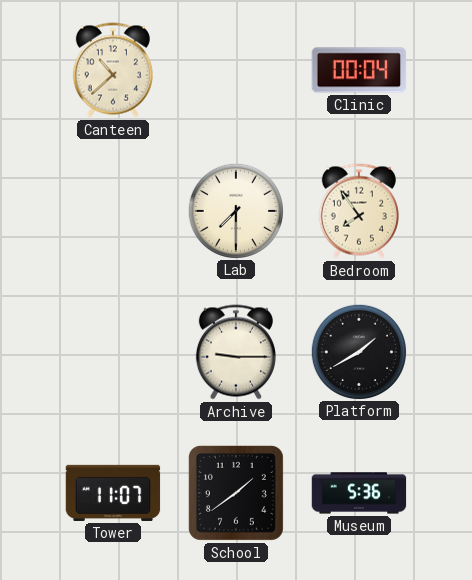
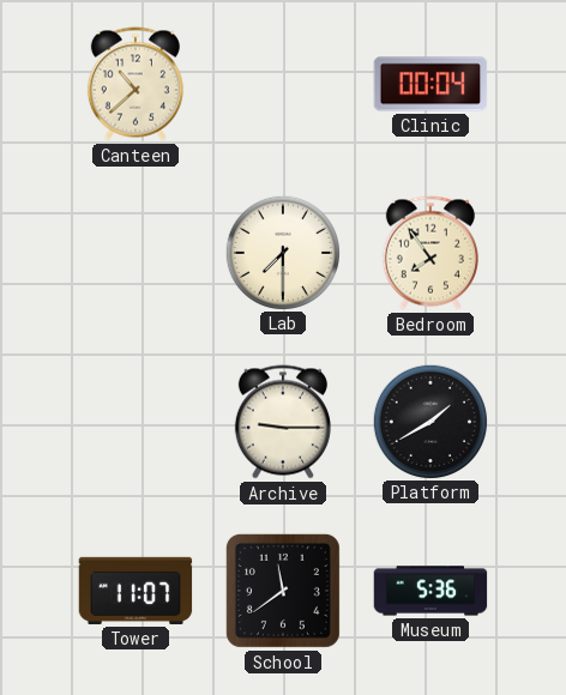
School: 1:39 -> 11:39
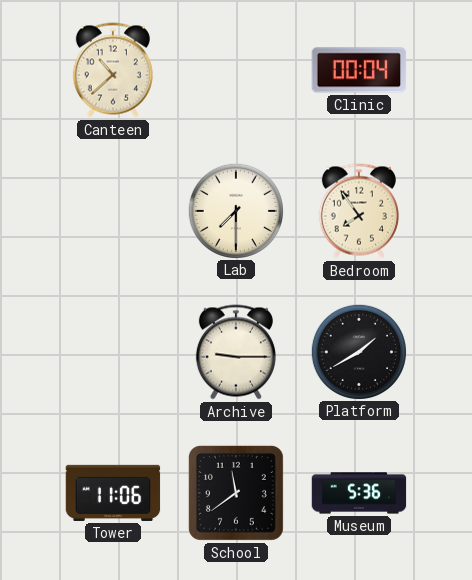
Tower: 11:07 -> 11:06
